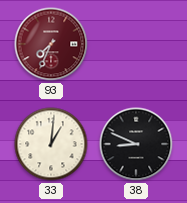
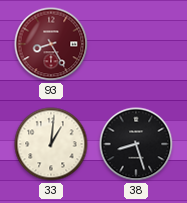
93: 7:34 -> 8:25
38: 8:49 -> 8:27
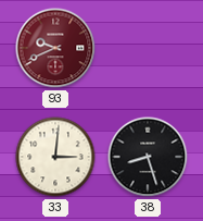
93: 8:25 -> 9:41
33: 1:01 -> 3:01
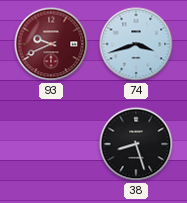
74: none -> 3:42
33: 3:01 -> none
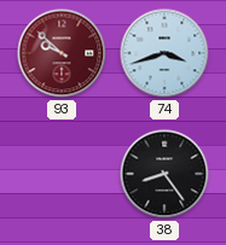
93: 9:41 -> 9:52
38: 8:27 -> 8:24
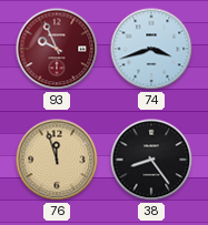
93: 9:52 -> 9:56
76: none -> 11:57
